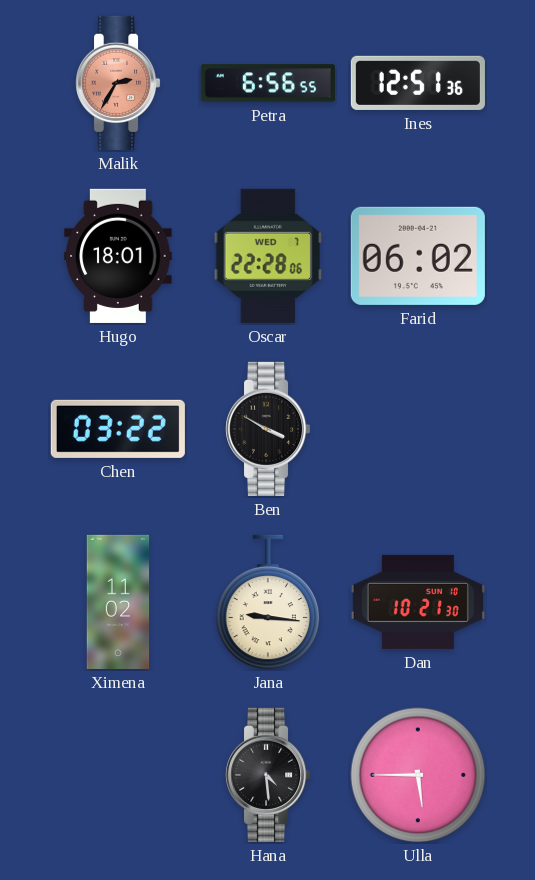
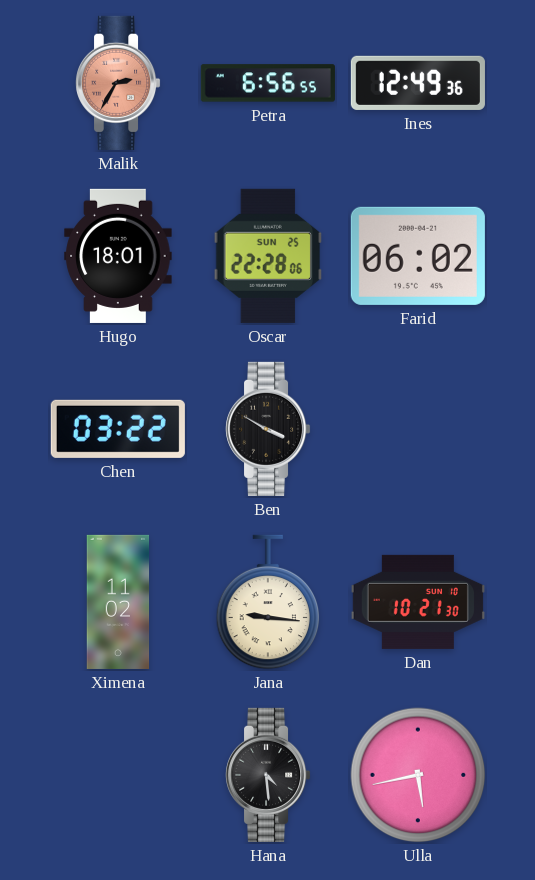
Ines: 12:51 -> 12:49
Oscar date: WED 7 -> SUN 25
Ulla: 5:45 -> 5:43
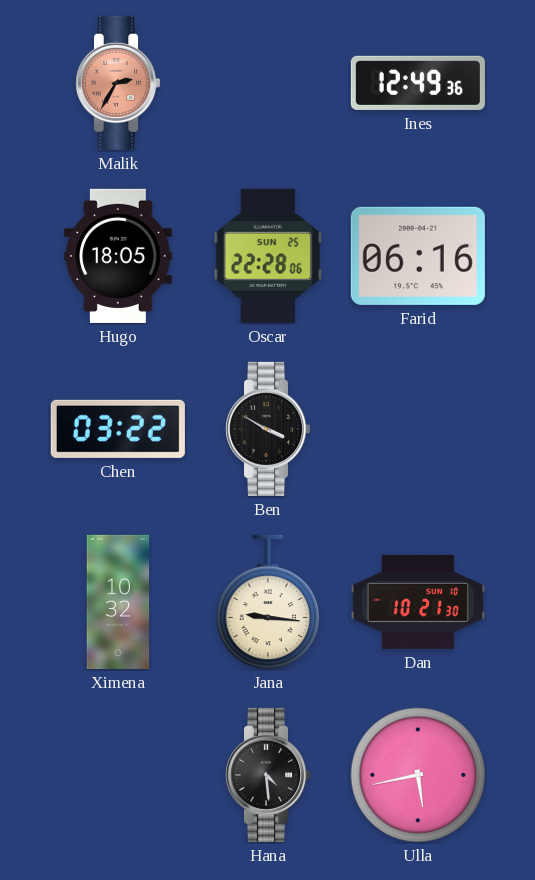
Petra: 6:56 -> none
Hugo: 18:01 -> 18:05
Farid: 06:02 -> 06:16
Ximena: 11:02 -> 10:32
